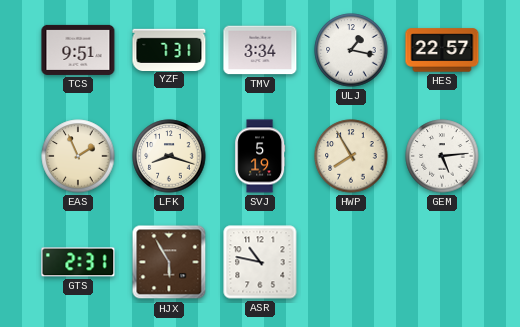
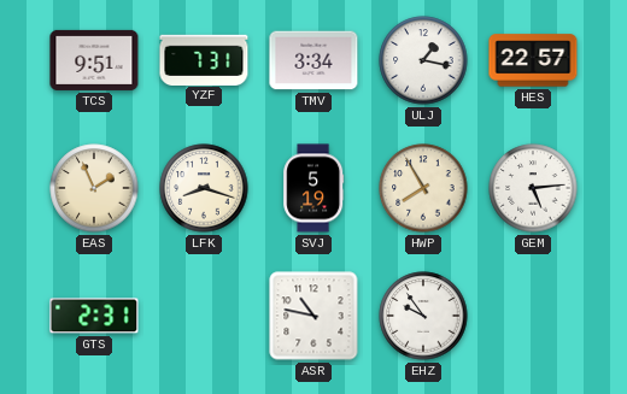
HJX: 5:55 -> none
EHZ: none -> 9:54
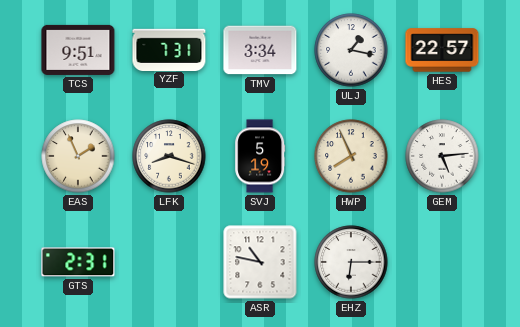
HWP: 7:55 -> 7:56
EHZ: 9:54 -> 6:15
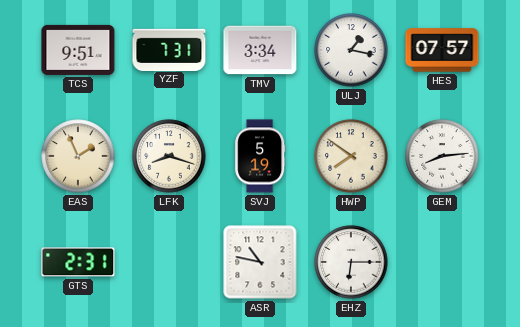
HES: 22:57 -> 07:57
HWP: 7:56 -> 7:51
GEM: 5:14 -> 8:14
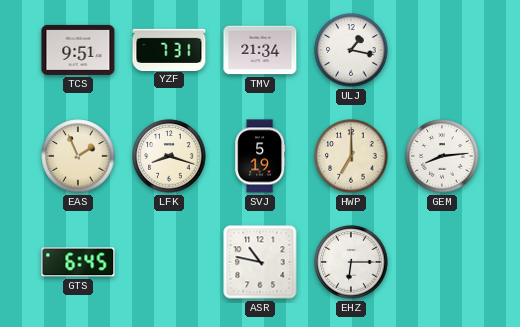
TMV: 3:34 -> 21:34
HES: 07:57 -> none
HWP: 7:51 -> 7:00
GTS: 2:31 -> 6:45
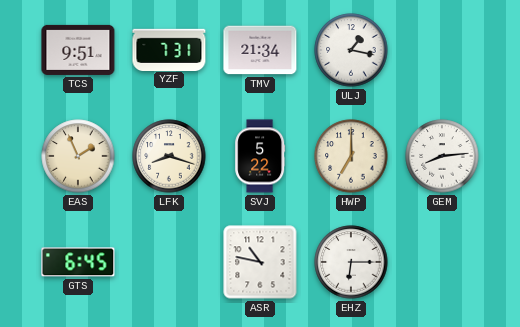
SVJ: 5:19 -> 5:22
